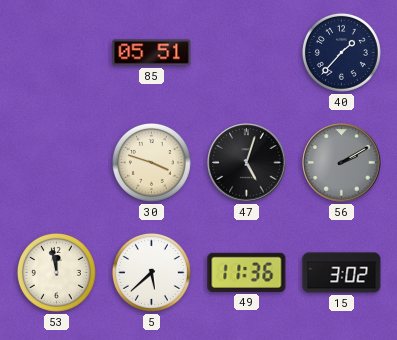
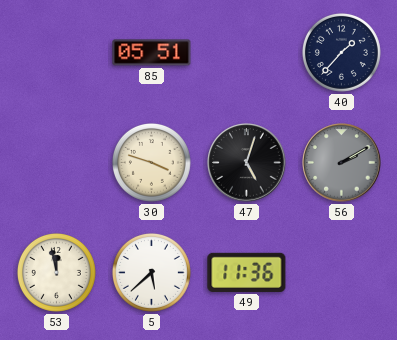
15: 3:02 -> none
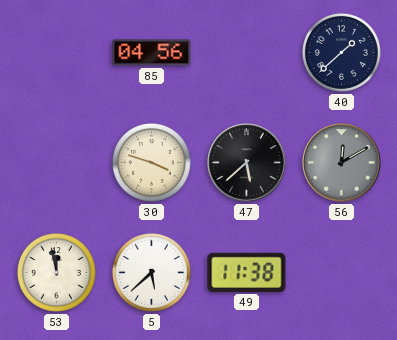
85: 05:51 -> 04:56
40: 1:37 -> 1:38
47: 5:03 -> 5:38
56: 2:10 -> 12:10
49: 11:36 -> 11:38
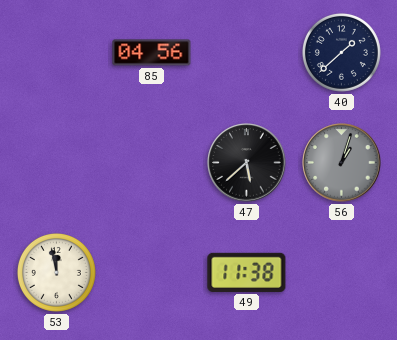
30: 3:48 -> none
56: 12:10 -> 1:03
5: 5:38 -> none
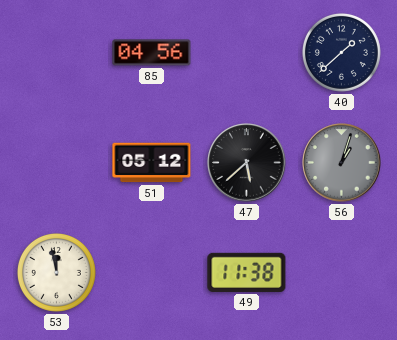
51: none -> 05:12
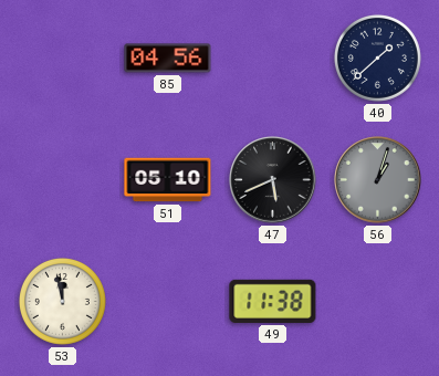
51: 05:12 -> 05:10
47: 5:38 -> 5:41
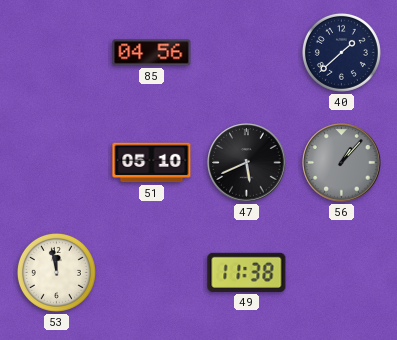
56: 1:03 -> 1:07
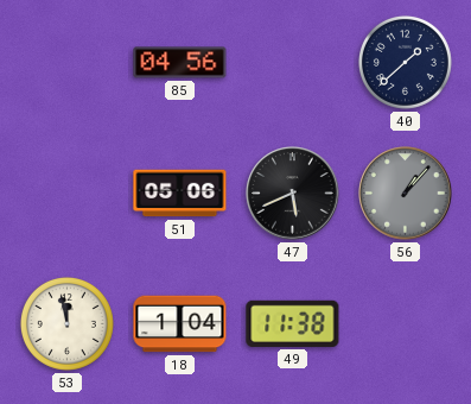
51: 05:10 -> 05:06
18: none -> 1:04
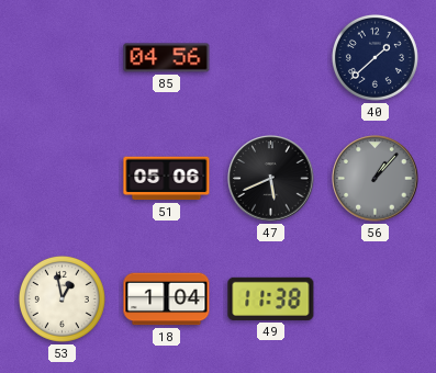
53: 11:58 -> 12:58
